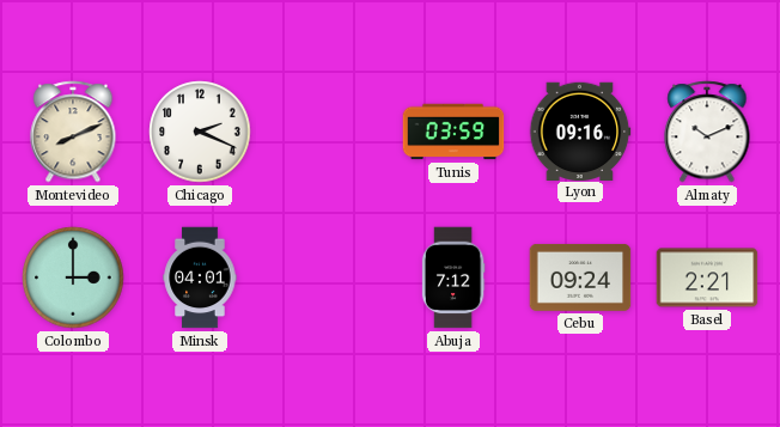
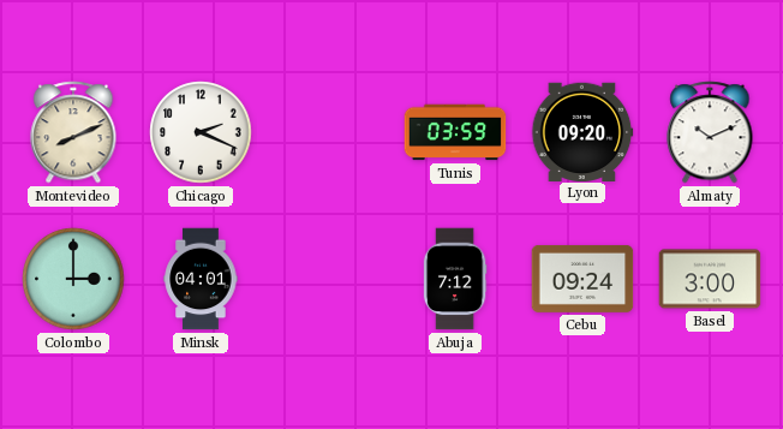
Lyon: 09:16 -> 09:20
Basel: 2:21 -> 3:00
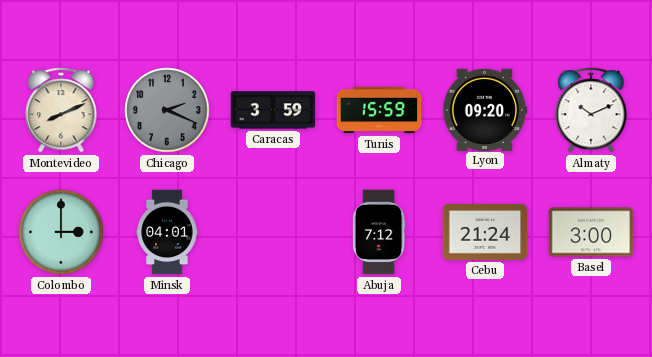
Chicago dial: white -> grey
Caracas: none -> 3:59
Tunis: 03:59 -> 15:59
Cebu: 09:24 -> 21:24
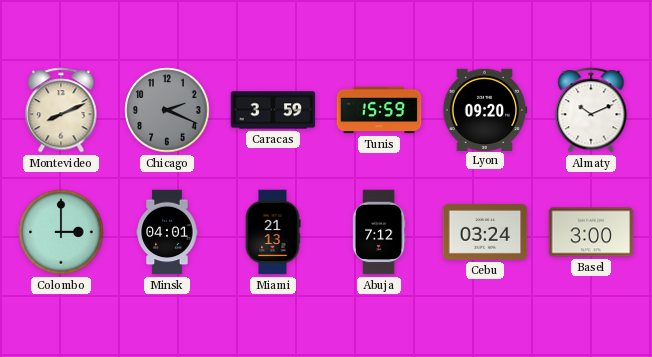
Miami: none -> 21:13
Cebu: 21:24 -> 03:24
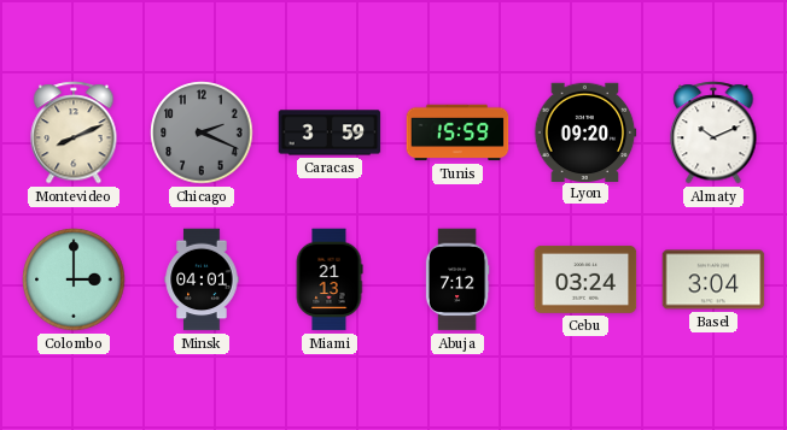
Basel: 3:00 -> 3:04
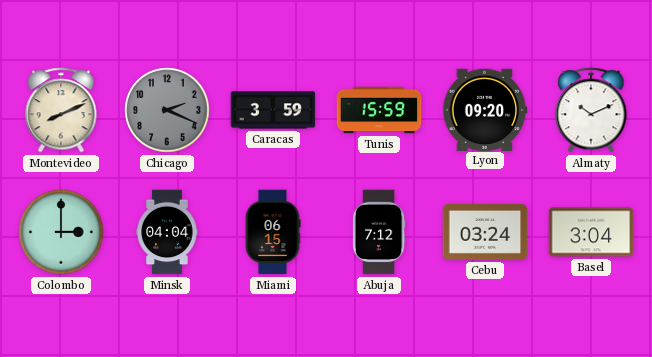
Minsk: 04:01 -> 04:04
Miami: 21:13 -> 06:15
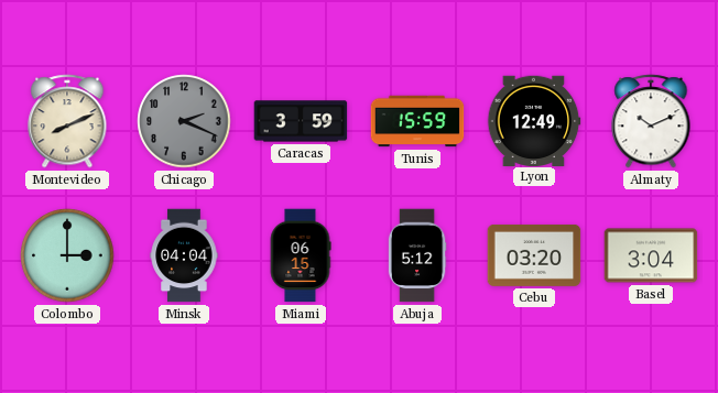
Lyon: 09:20 -> 12:49
Abuja: 7:12 -> 5:12
Cebu: 03:24 -> 03:20
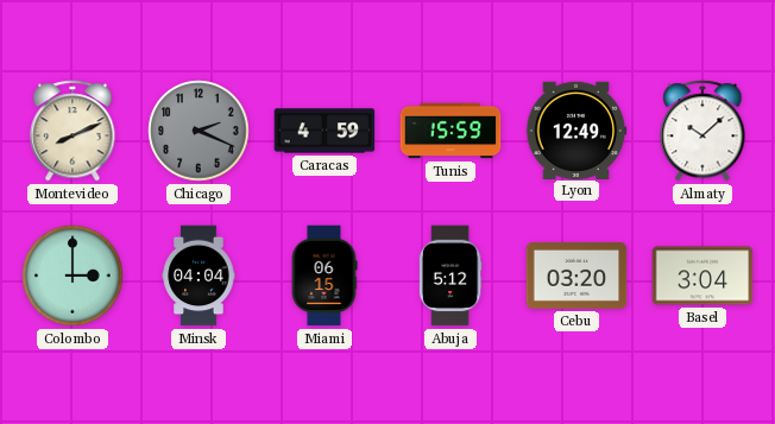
Caracas: 3:59 -> 4:59
Almaty: 10:11 -> 10:08
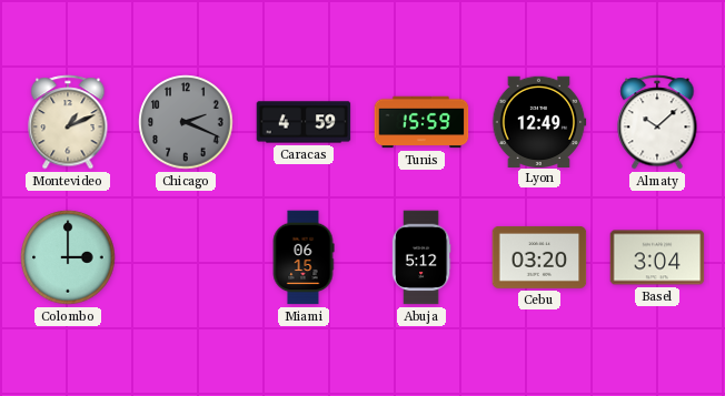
Montevideo: 8:11 -> 1:11
Minsk: 04:04 -> none
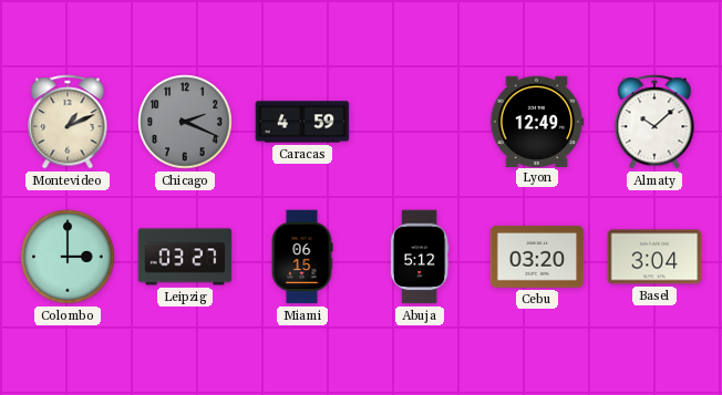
Tunis: 15:59 -> none
Leipzig: none -> 03:27
